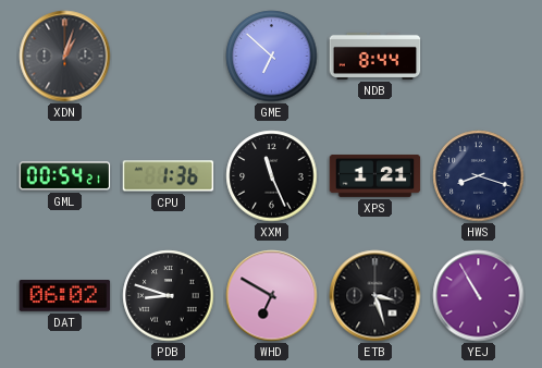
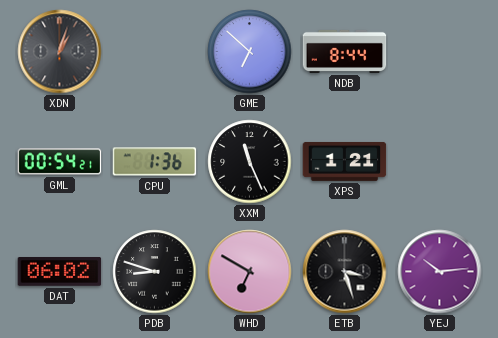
HWS: 8:18 -> none
YEJ: 10:55 -> 10:14
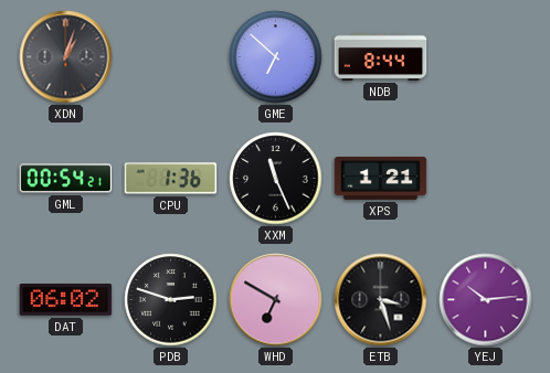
PDB: 8:48 -> 2:48
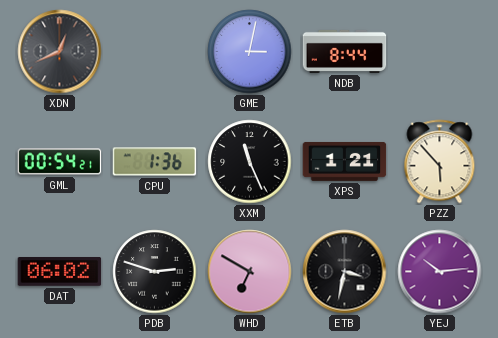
XDN: 1:03 -> 12:41
GME: 6:52 -> 3:02
PZZ: none -> 5:53
ETB: 3:27 -> 3:32
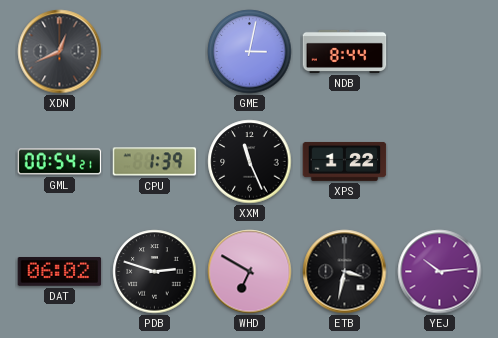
CPU: 1:36 -> 1:39
XPS: 1:21 -> 1:22
PZZ: 5:53 -> none
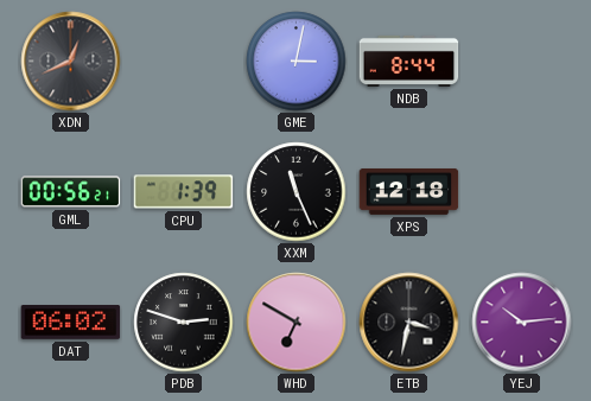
GML: 00:54 -> 00:56
XPS: 1:22 -> 12:18
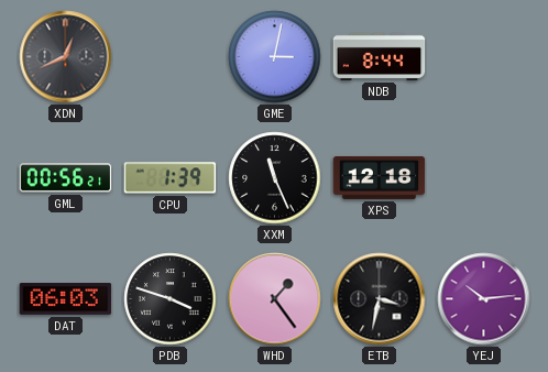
DAT: 06:02 -> 06:03
PDB: 2:48 -> 3:48
WHD: 6:50 -> 1:24
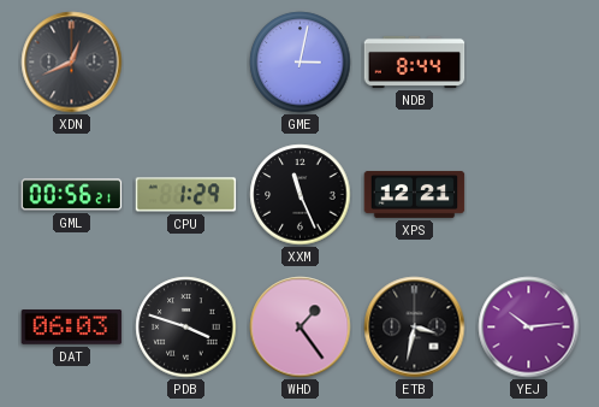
CPU: 1:39 -> 1:29
XPS: 12:18 -> 12:21
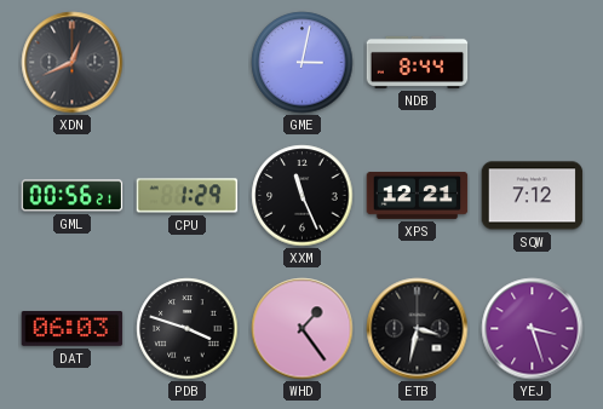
SQW: none -> 7:12
YEJ: 10:14 -> 3:27
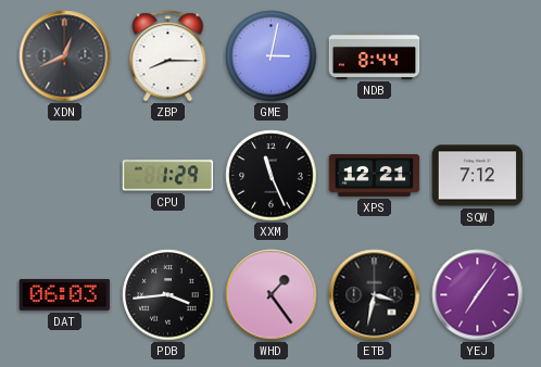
ZBP: none -> 8:15
GML: 00:56 -> none
PDB: 3:48 -> 3:44
YEJ: 3:27 -> 7:06
